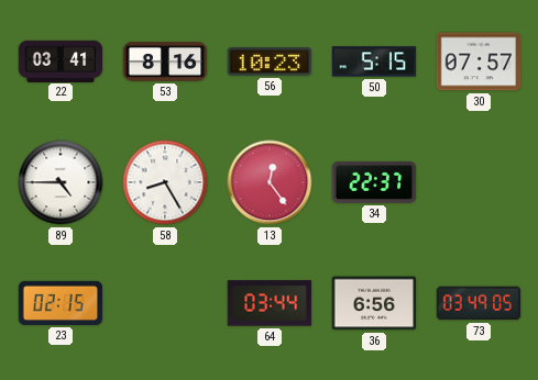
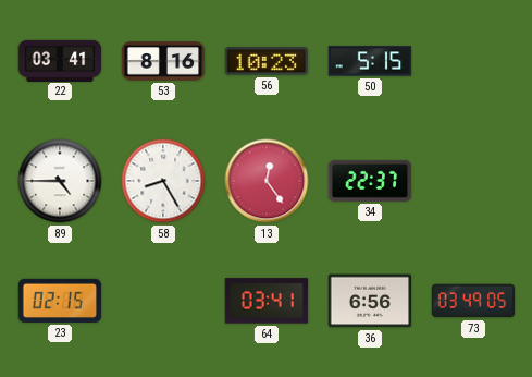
30: 07:57 -> none
64: 03:44 -> 03:41
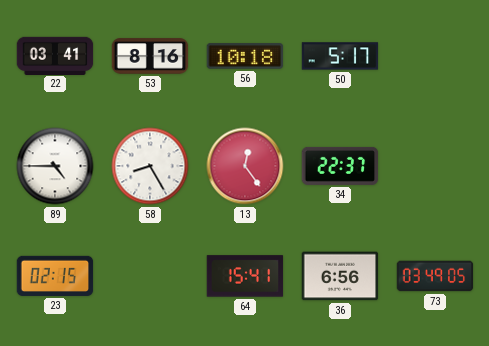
56: 10:23 -> 10:18
50: 5:15 -> 5:17
64: 03:41 -> 15:41
